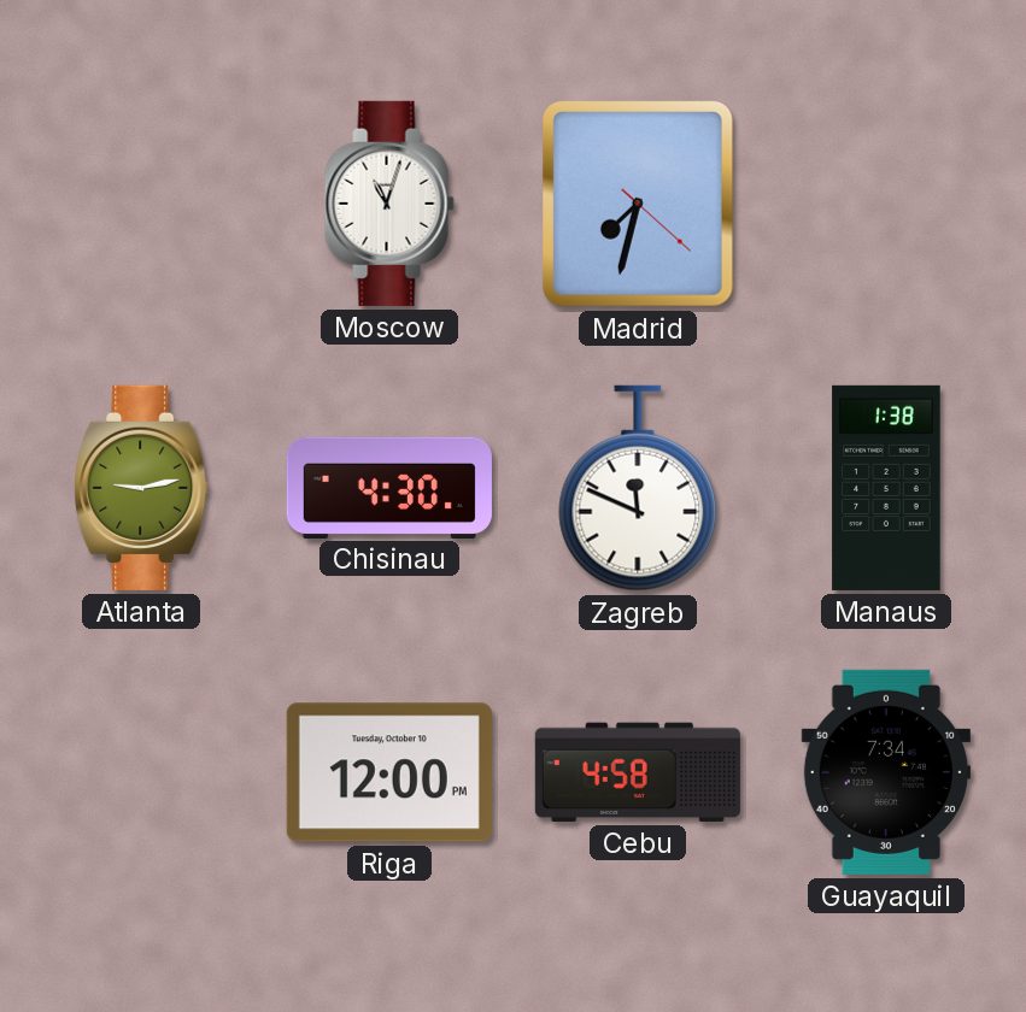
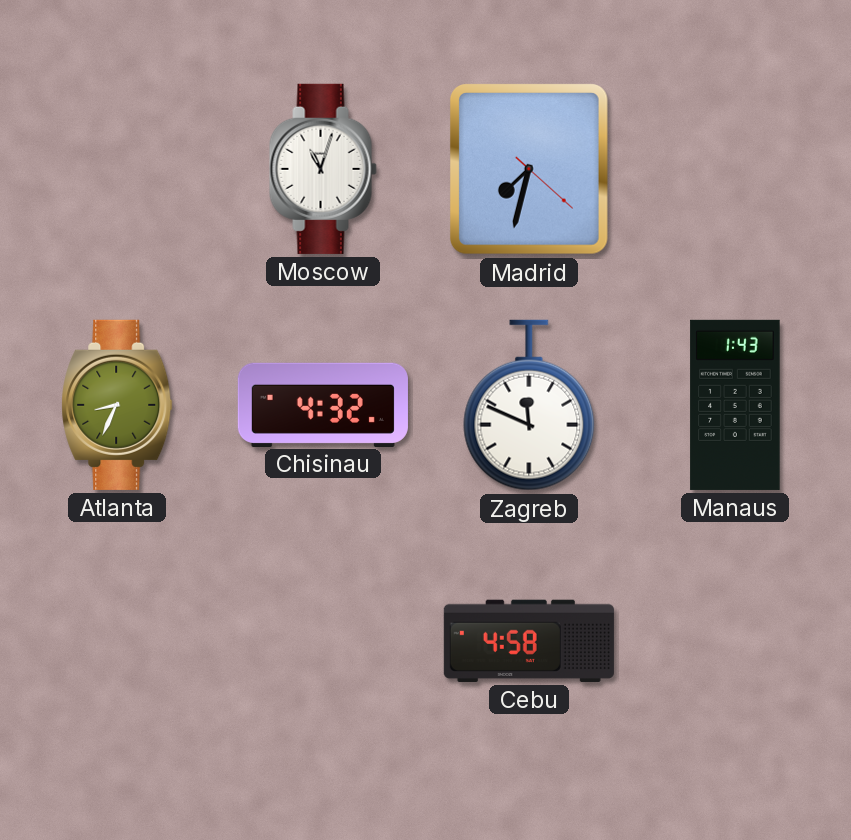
Atlanta: 9:13 -> 8:34
Chisinau: 4:30 -> 4:32
Manaus: 1:38 -> 1:43
Riga: 12:00 -> none
Guayaquil: 7:34 -> none
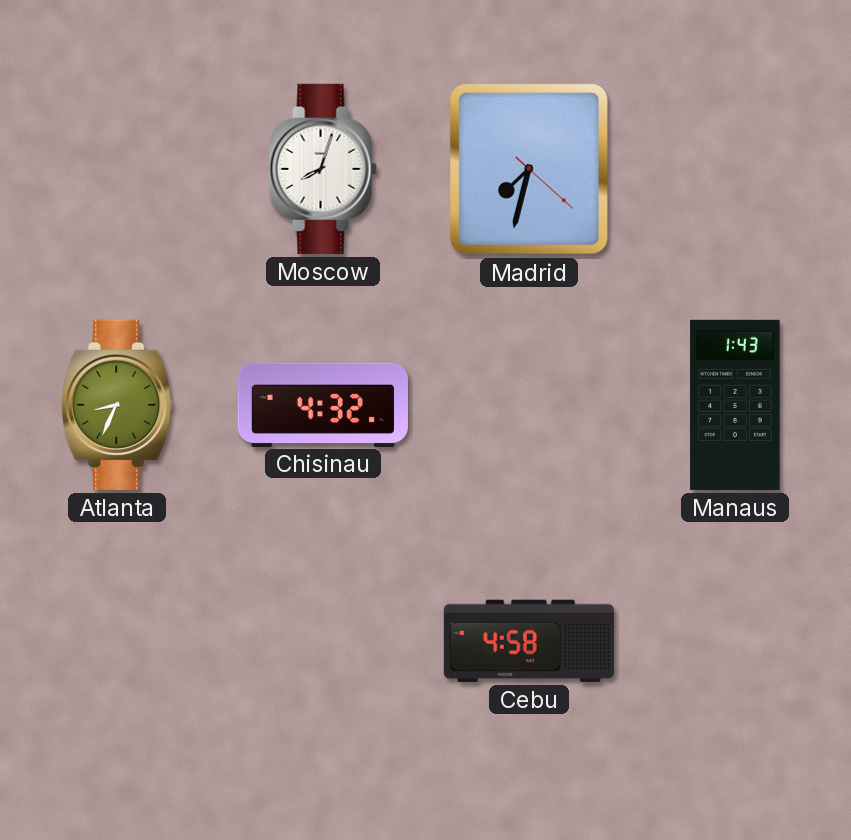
Moscow: 11:03 -> 8:03
Zagreb: 11:49 -> none
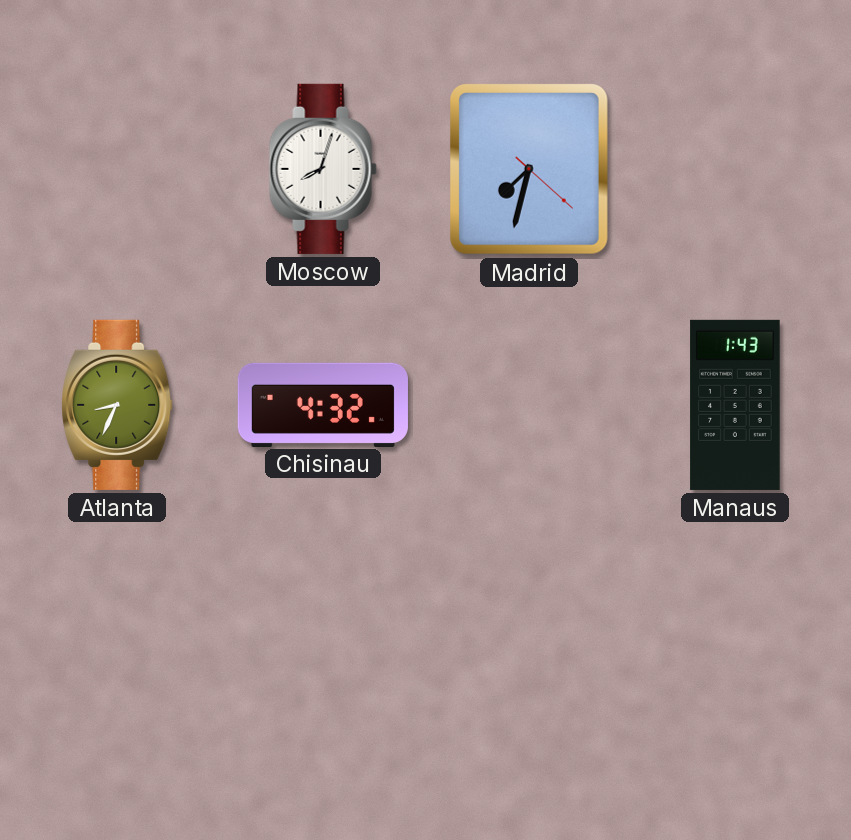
Cebu: 4:58 -> none
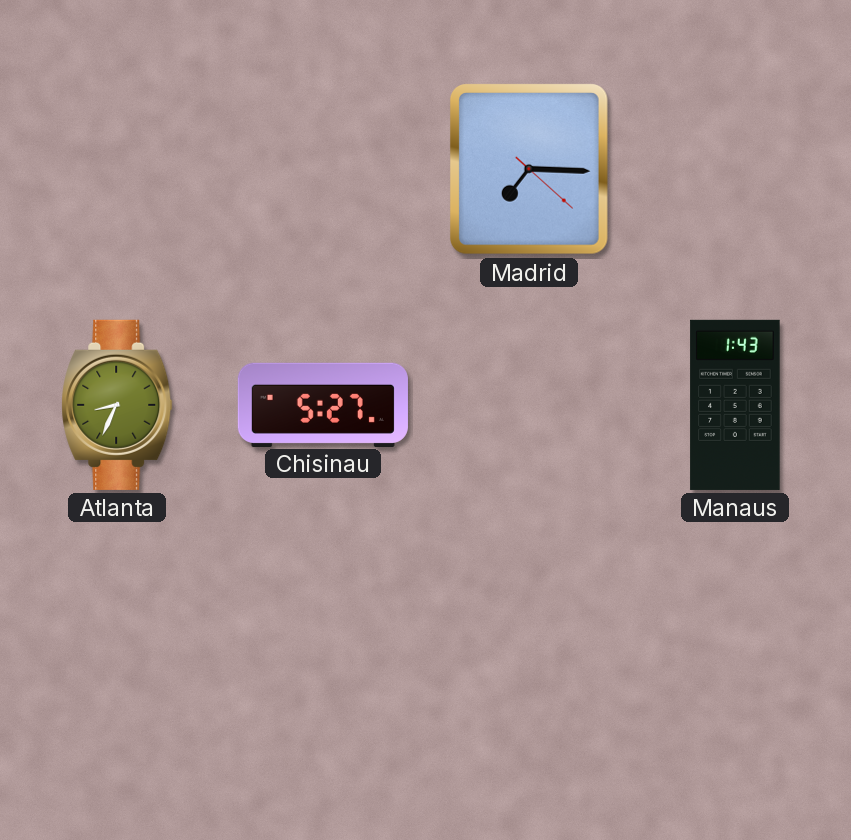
Moscow: 8:03 -> none
Madrid: 7:32 -> 7:15
Chisinau: 4:32 -> 5:27
